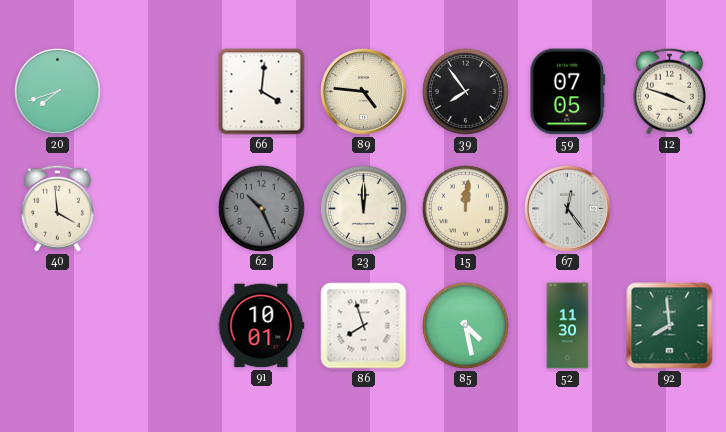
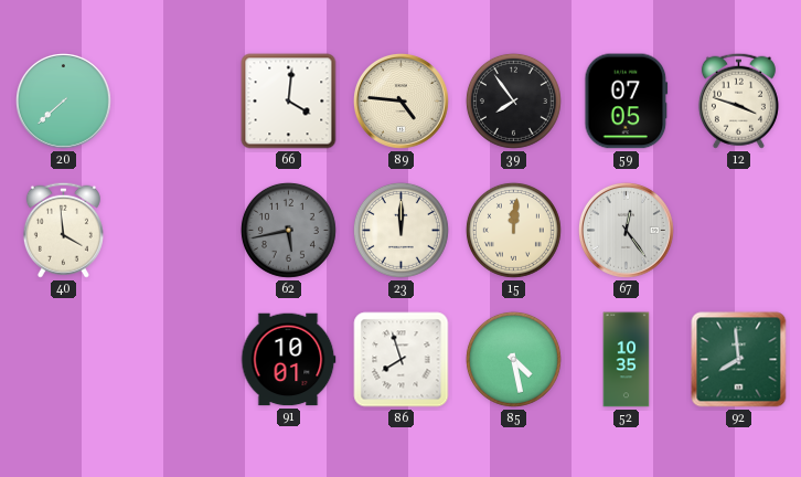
20: 7:42 -> 7:38
62: 10:26 -> 5:43
52: 11:30 -> 10:35
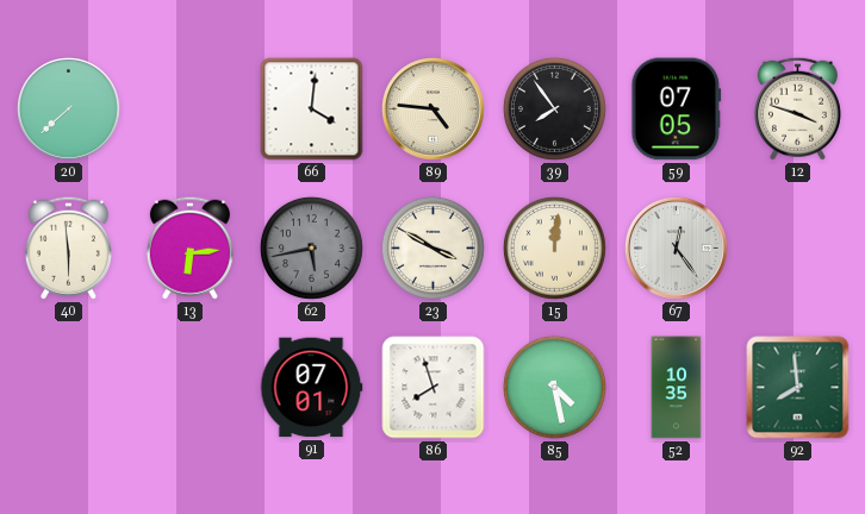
40: 3:59 -> 5:59
13: none -> 6:14
23: 12:00 -> 3:50
91: 10:01 -> 07:01
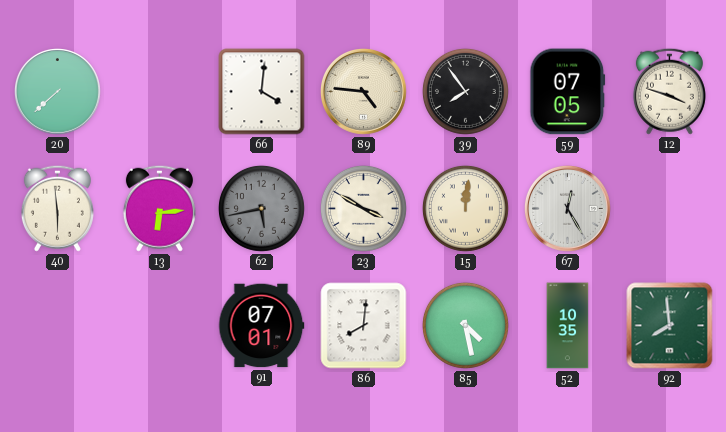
67: 12:24 -> 12:25
86: 7:57 -> 8:01
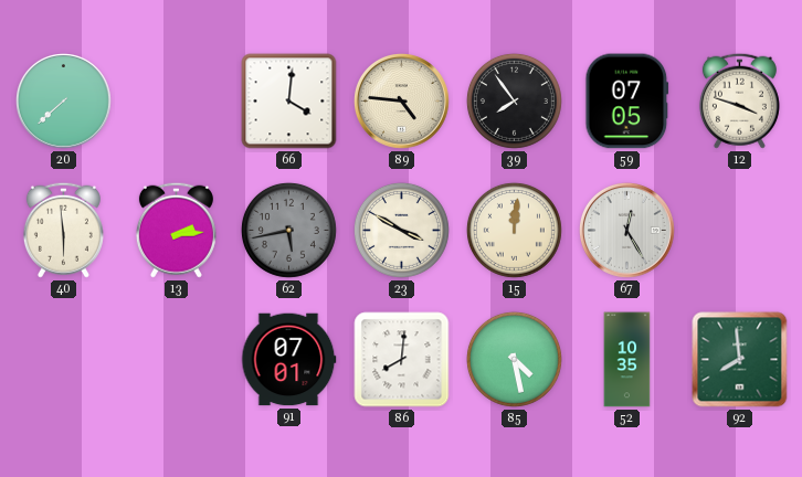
13: 6:14 -> 2:14
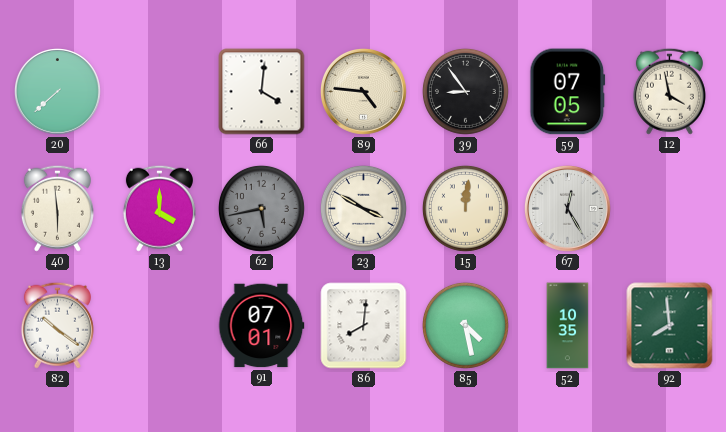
39: 7:54 -> 8:54
12: 3:48 -> 3:58
13: 2:14 -> 4:00
82: none -> 10:21
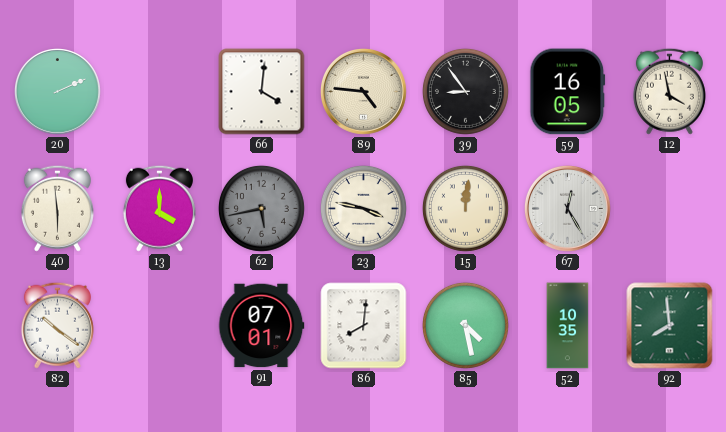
20: 7:38 -> 2:11
59: 07:05 -> 16:05
23: 3:50 -> 3:47
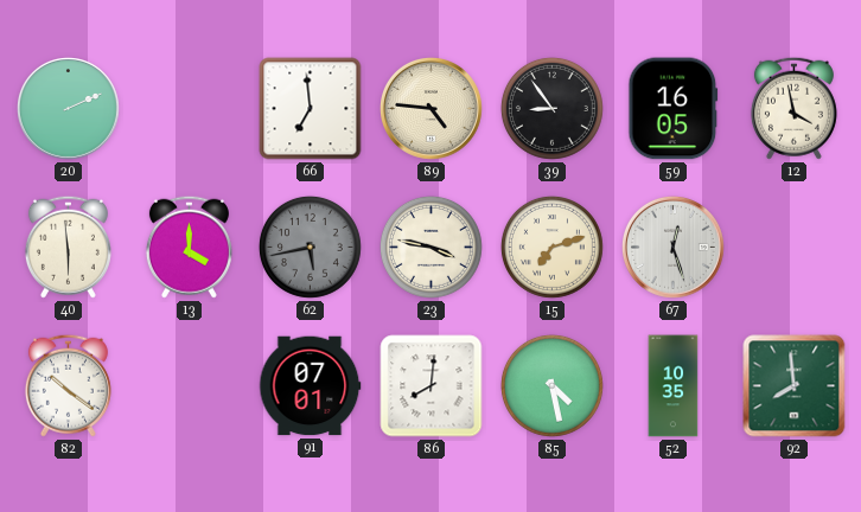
66: 4:01 -> 6:59
15: 12:01 -> 7:12
67: 12:25 -> 12:27
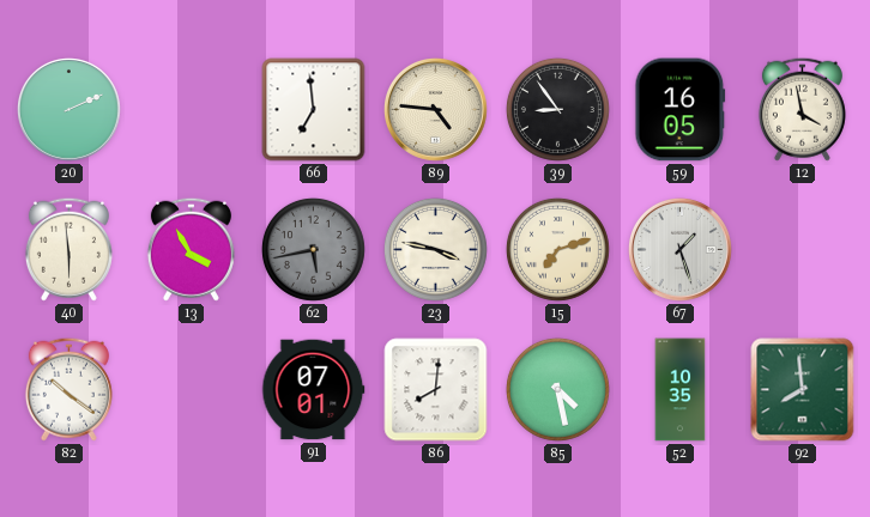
13: 4:00 -> 3:55
67: 12:27 -> 1:27
